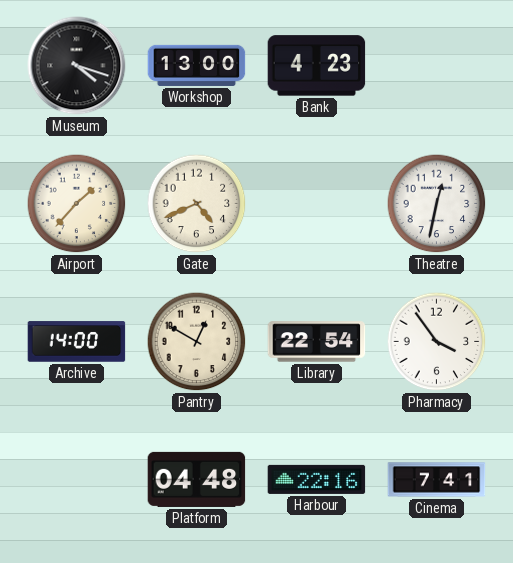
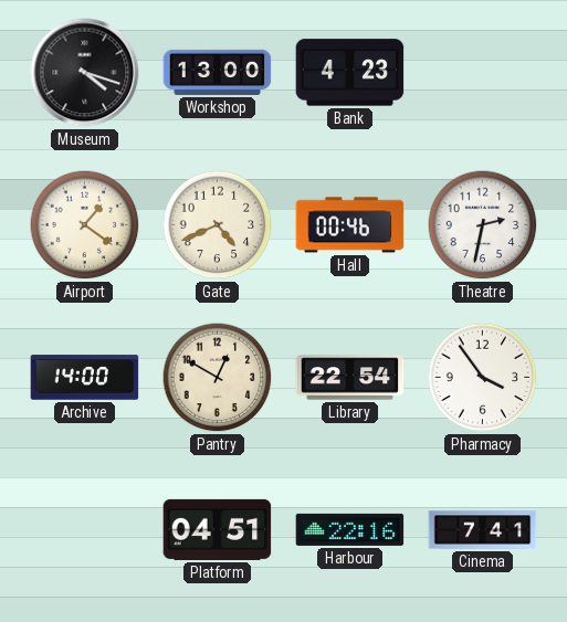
Airport: 1:37 -> 1:21
Hall: none -> 00:46
Theatre: 12:32 -> 2:32
Platform: 04:48 -> 04:51
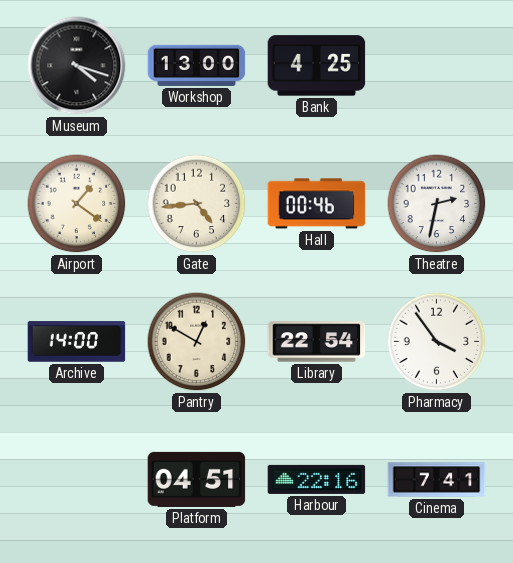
Bank: 4:23 -> 4:25
Gate: 4:41 -> 4:44
